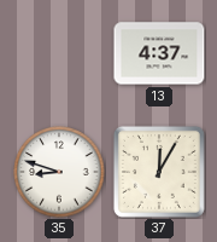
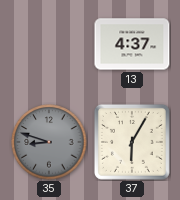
35 dial: white -> grey
37: 12:05 -> 6:05
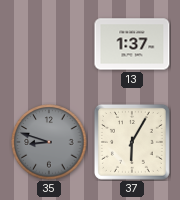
13: 4:37 -> 1:37
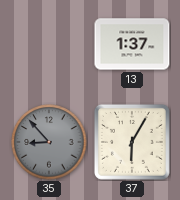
35: 8:48 -> 8:53
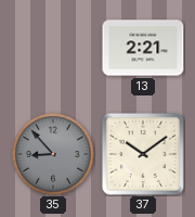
13: 1:37 -> 2:21
37: 6:05 -> 10:09
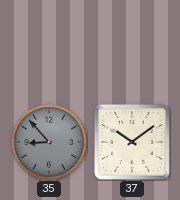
13: 2:21 -> none
